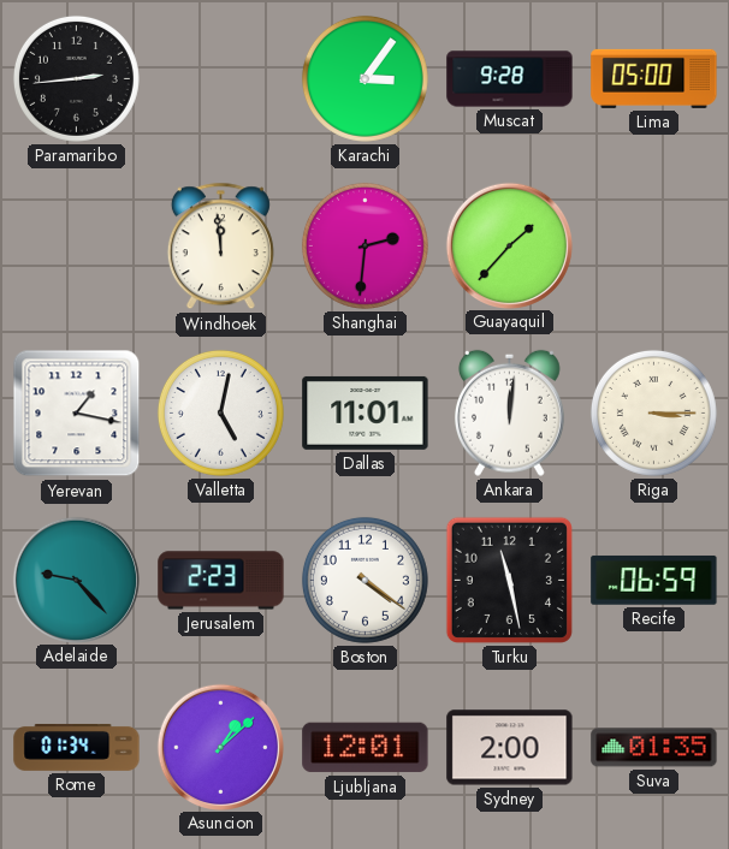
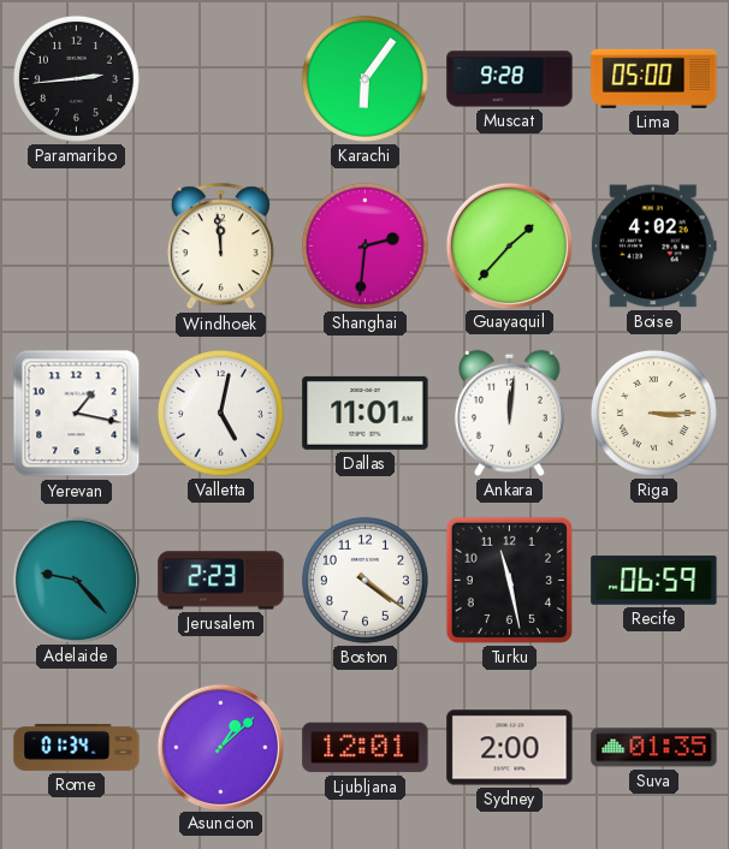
Karachi: 3:06 -> 6:06
Boise: none -> 4:02
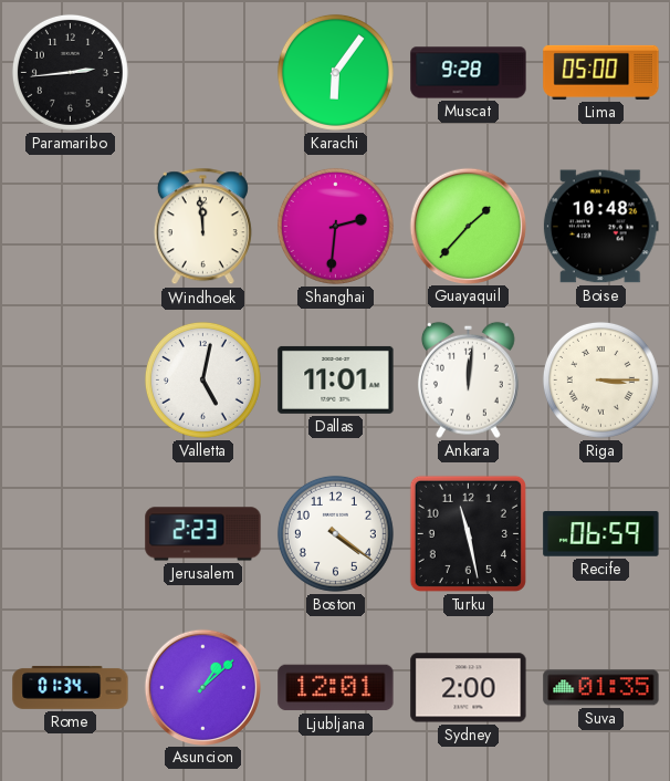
Boise: 4:02 -> 10:48
Yerevan: 1:17 -> none
Adelaide: 9:23 -> none
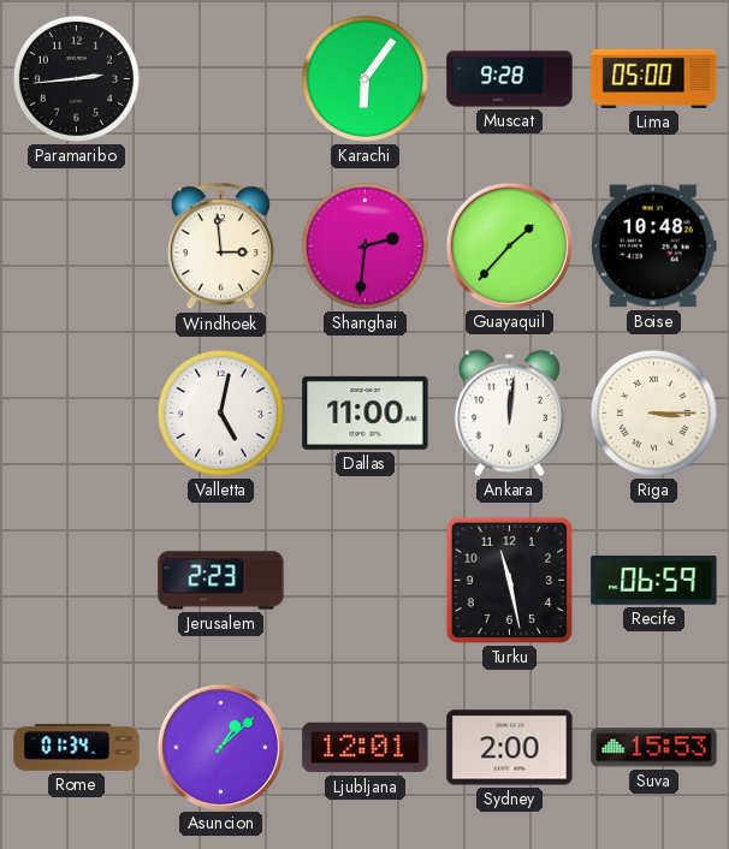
Windhoek: 11:59 -> 2:59
Dallas: 11:01 -> 11:00
Boston: 4:21 -> none
Suva: 01:35 -> 15:53
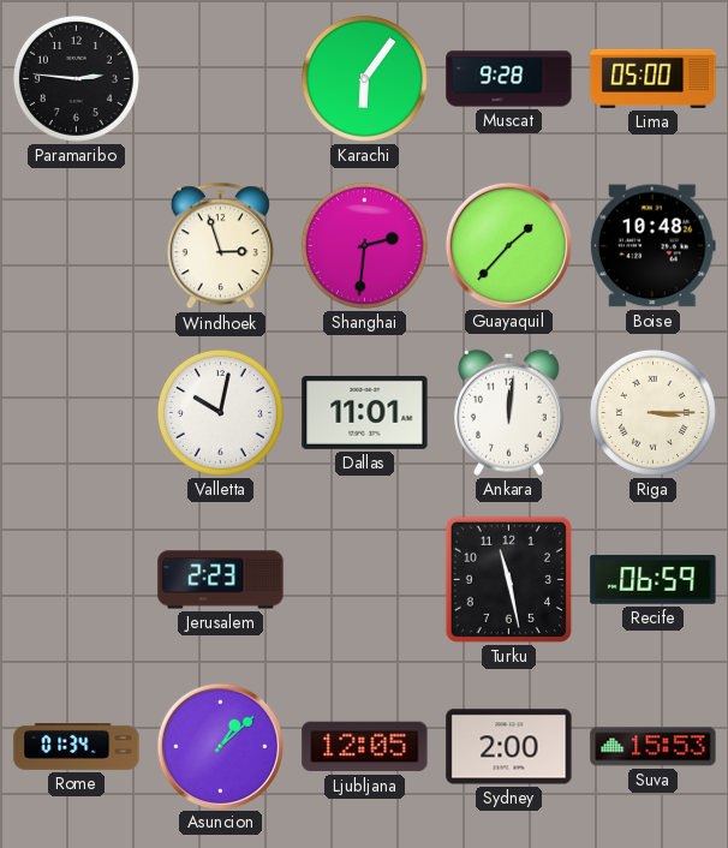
Paramaribo: 2:44 -> 2:46
Windhoek: 2:59 -> 2:57
Valletta: 5:02 -> 10:02
Dallas: 11:00 -> 11:01
Ljubljana: 12:01 -> 12:05
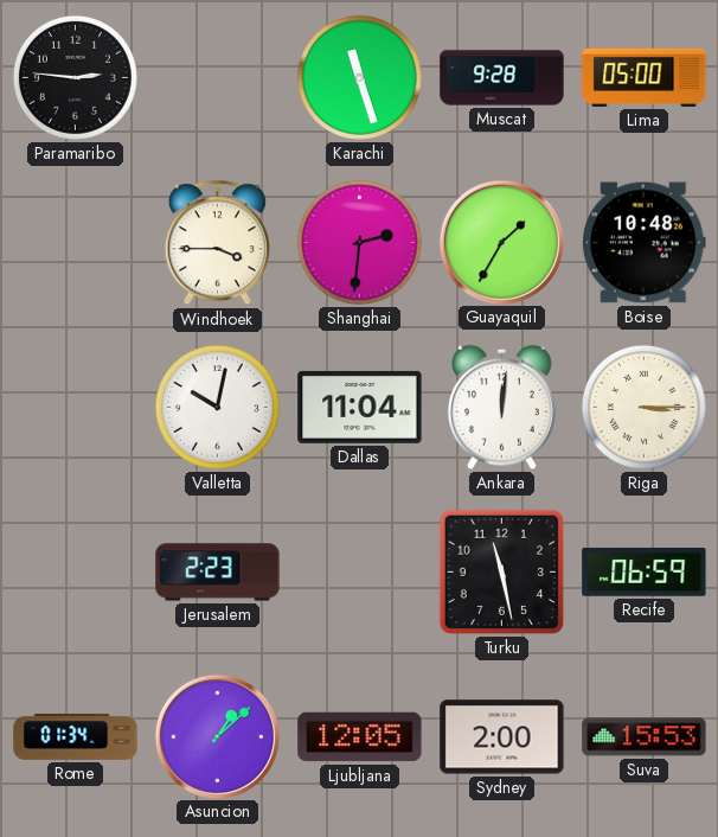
Karachi: 6:06 -> 11:27
Windhoek: 2:57 -> 3:45
Guayaquil: 1:37 -> 1:35
Dallas: 11:01 -> 11:04
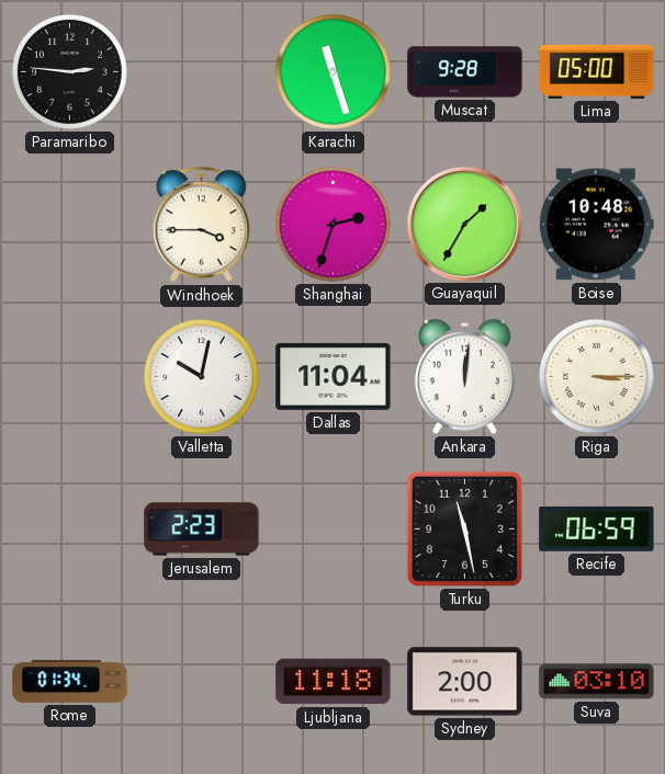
Shanghai: 2:31 -> 2:33
Asuncion: 1:08 -> none
Ljubljana: 12:05 -> 11:18
Suva: 15:53 -> 03:10
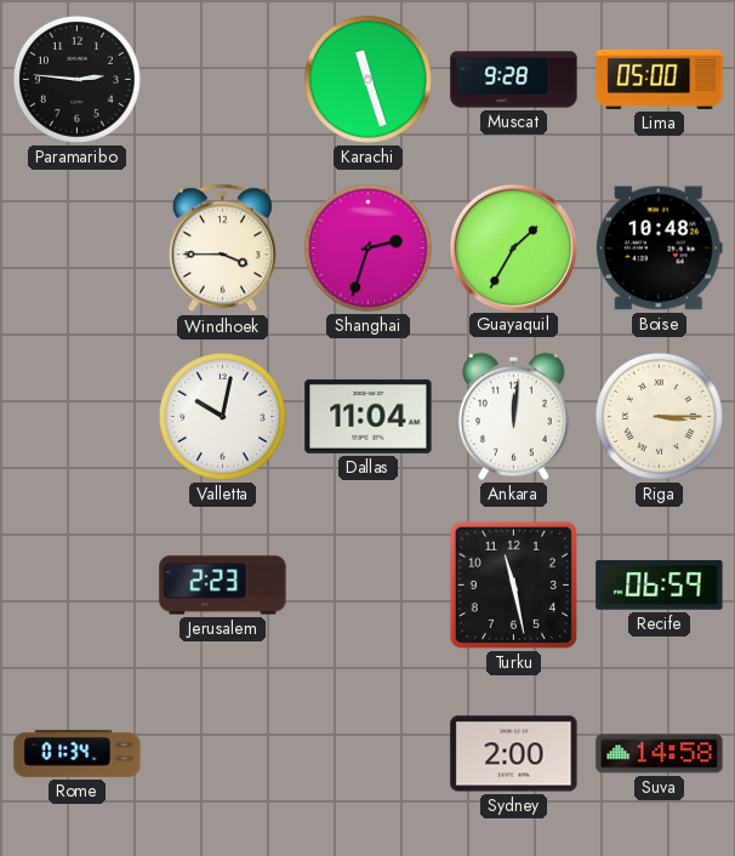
Ljubljana: 11:18 -> none
Suva: 03:10 -> 14:58
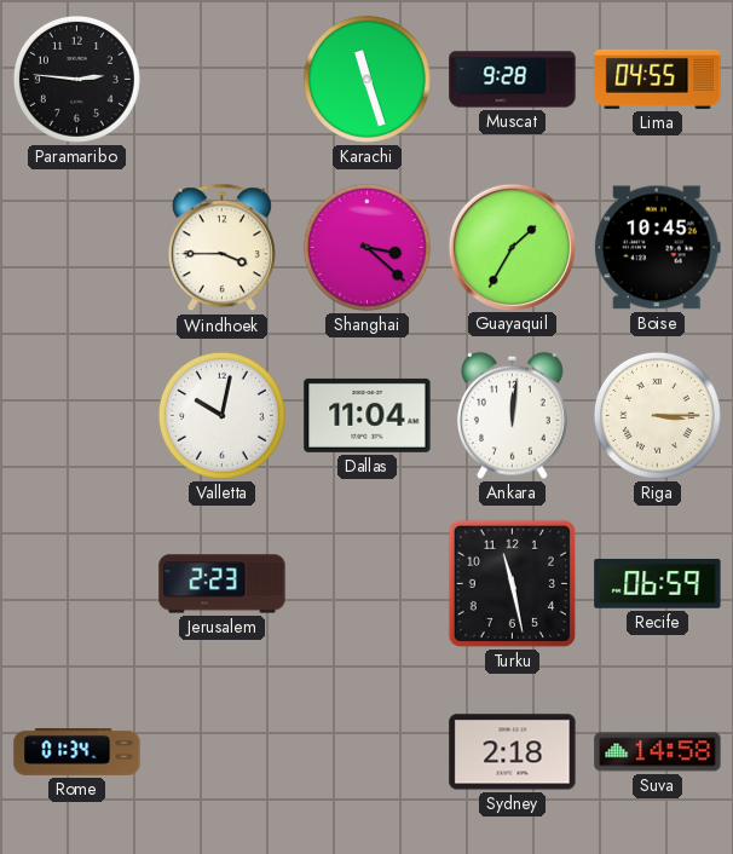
Lima: 05:00 -> 04:55
Shanghai: 2:33 -> 3:22
Boise: 10:48 -> 10:45
Sydney: 2:00 -> 2:18
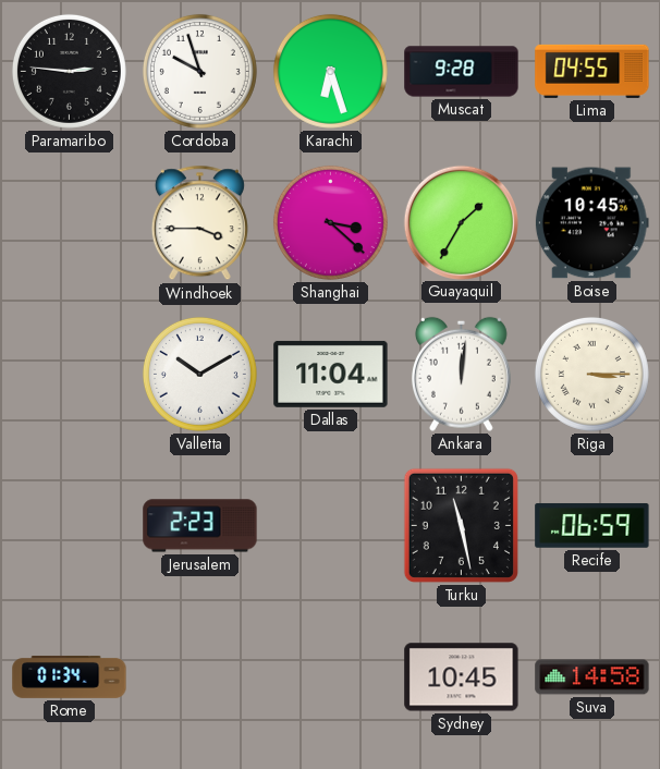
Cordoba: none -> 9:57
Karachi: 11:27 -> 6:27
Valletta: 10:02 -> 10:10
Sydney: 2:18 -> 10:45
